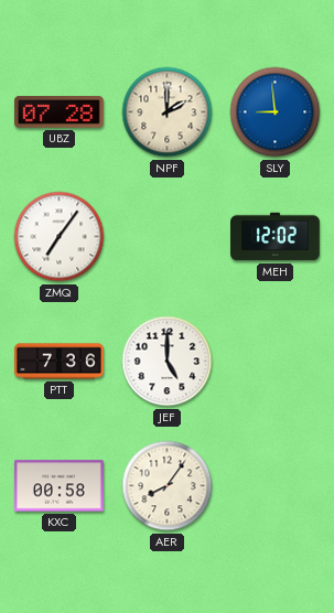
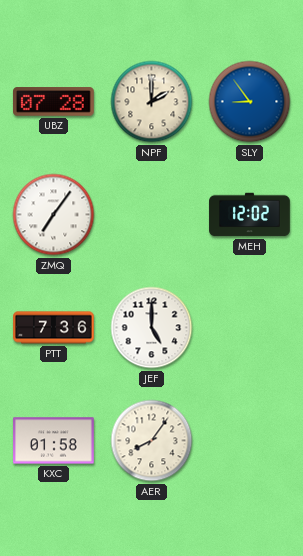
SLY: 8:59 -> 8:54
KXC: 00:58 -> 01:58
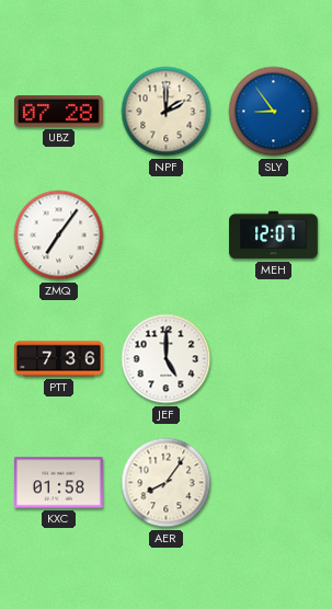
MEH: 12:02 -> 12:07
